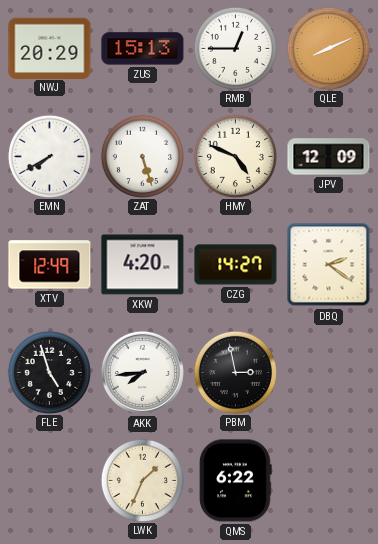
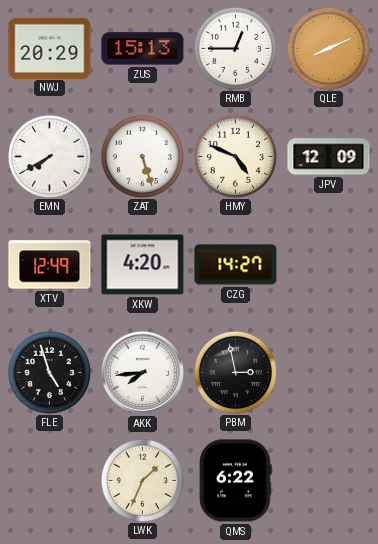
DBQ: 2:21 -> none
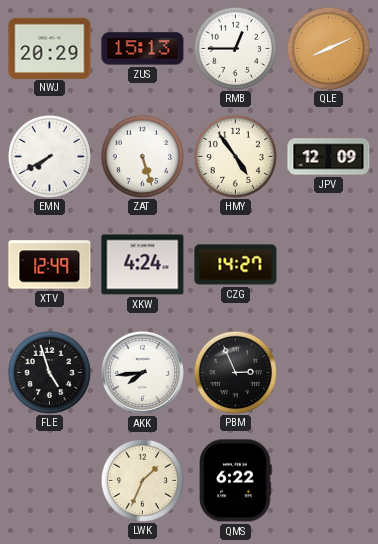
HMY: 4:49 -> 4:54
XKW: 4:20 -> 4:24
PBM: 2:58 -> 2:56
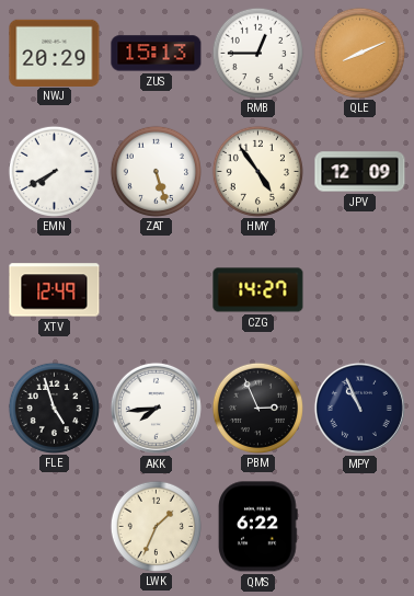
XKW: 4:24 -> none
MPY: none -> 10:56
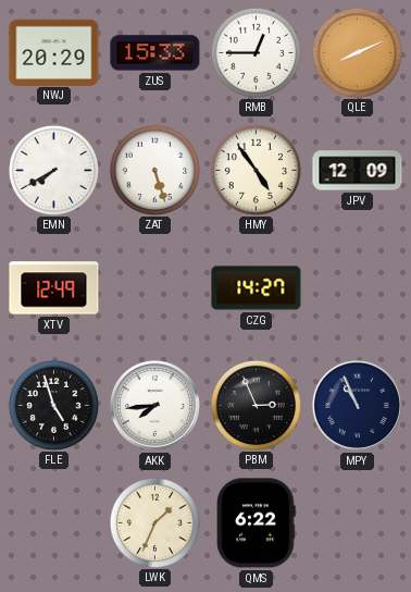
ZUS: 15:13 -> 15:33
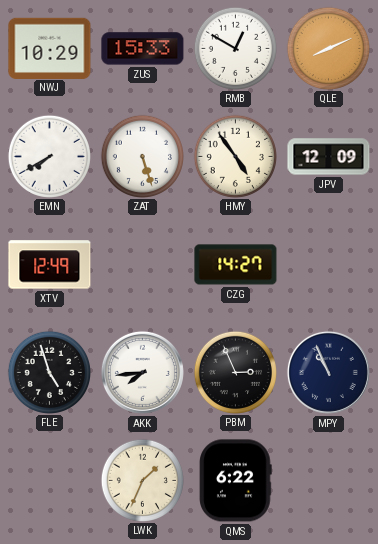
NWJ: 20:29 -> 10:29
RMB: 12:45 -> 12:50
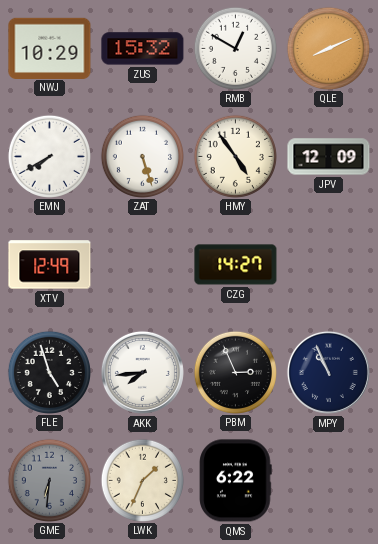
ZUS: 15:33 -> 15:32
GME: none -> 6:31
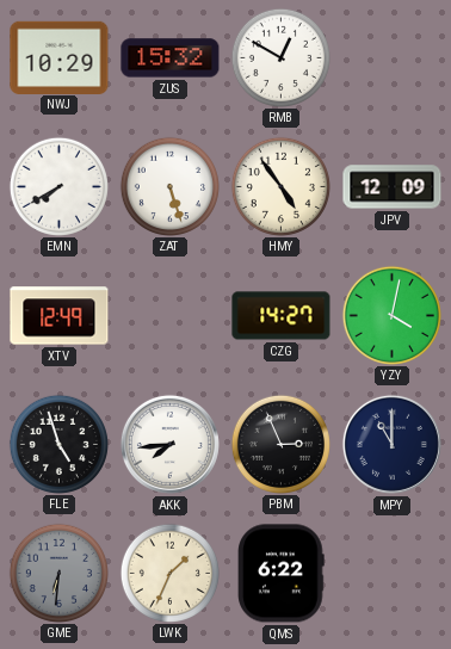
QLE: 8:11 -> none
YZY: none -> 4:02
MPY: 10:56 -> 11:00
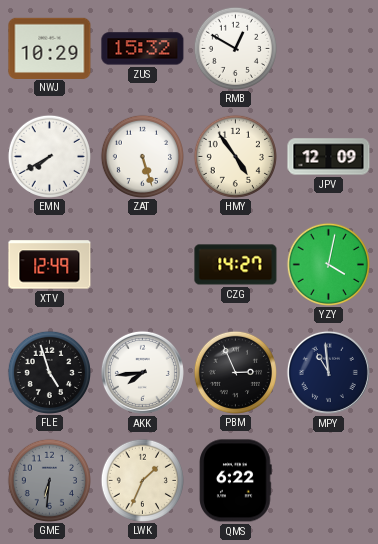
MPY: 11:00 -> 10:59
